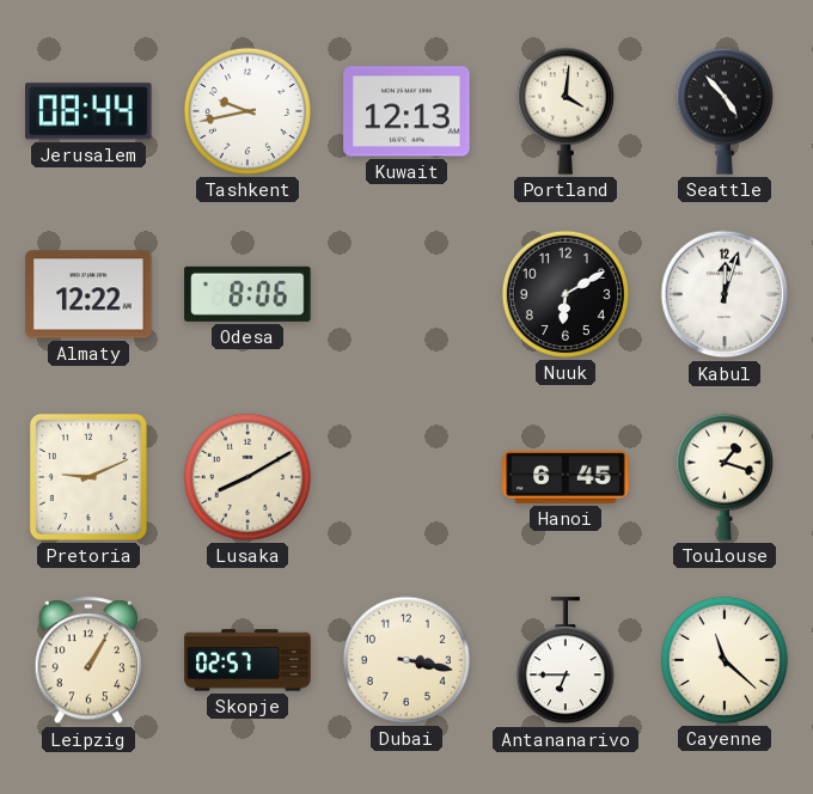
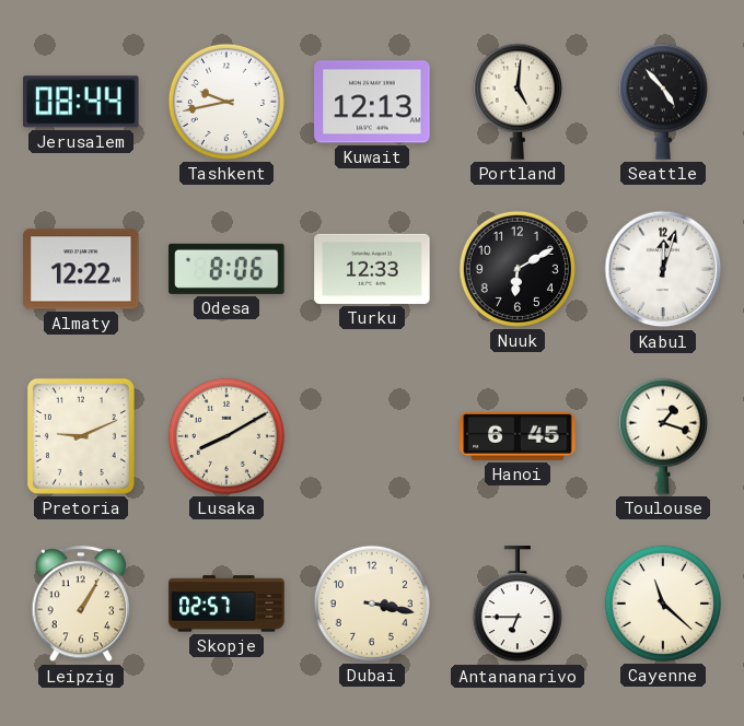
Portland: 4:01 -> 5:01
Turku: none -> 12:33
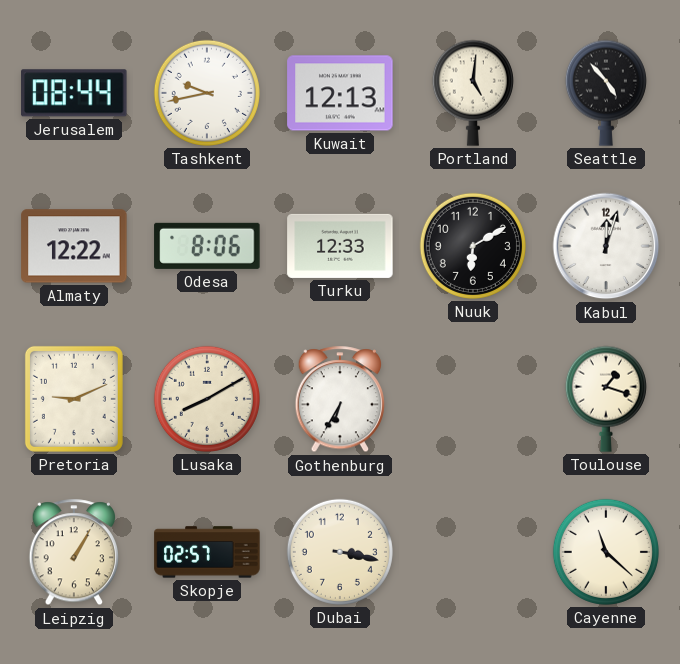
Gothenburg: none -> 6:35
Hanoi: 6:45 -> none
Antananarivo: 6:45 -> none
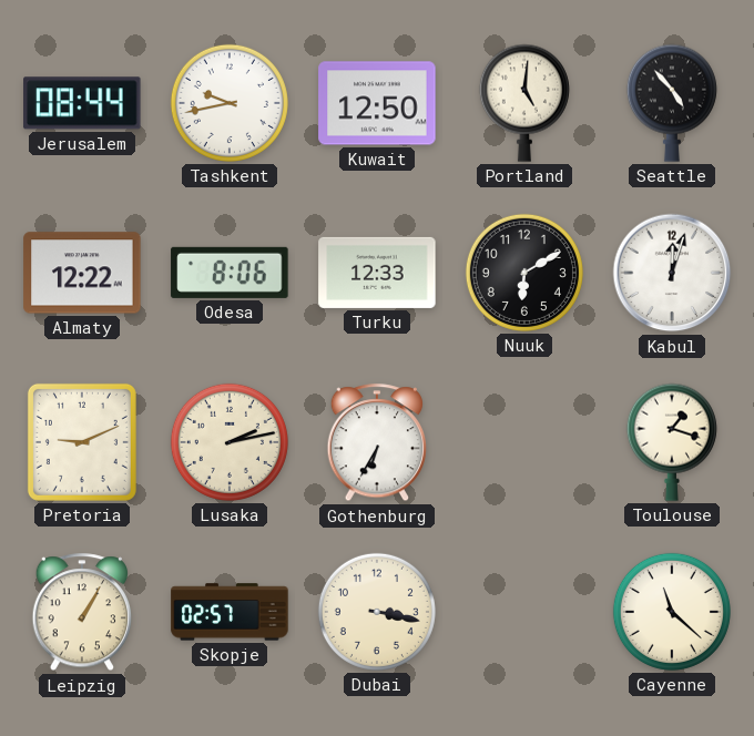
Kuwait: 12:13 -> 12:50
Lusaka: 8:10 -> 2:13
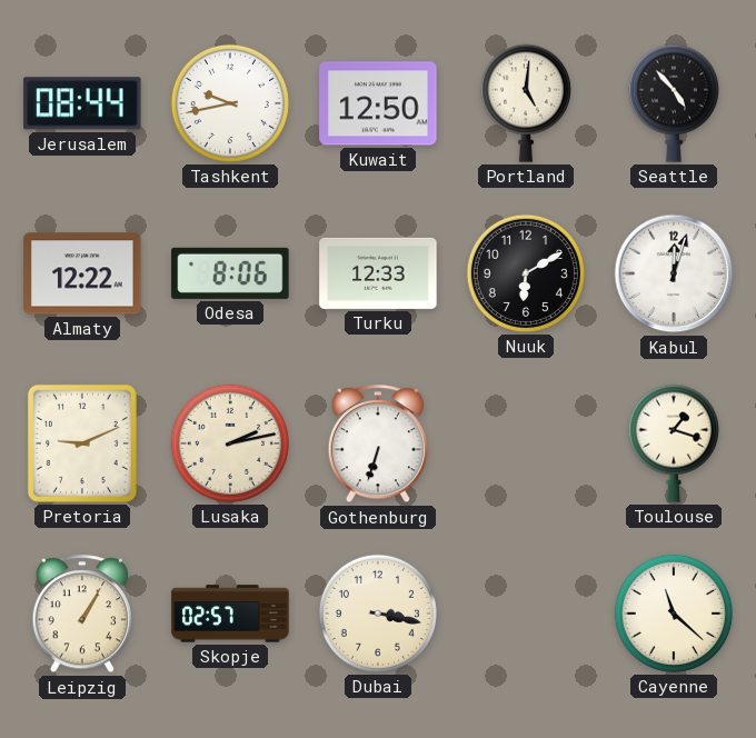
Gothenburg: 6:35 -> 6:33
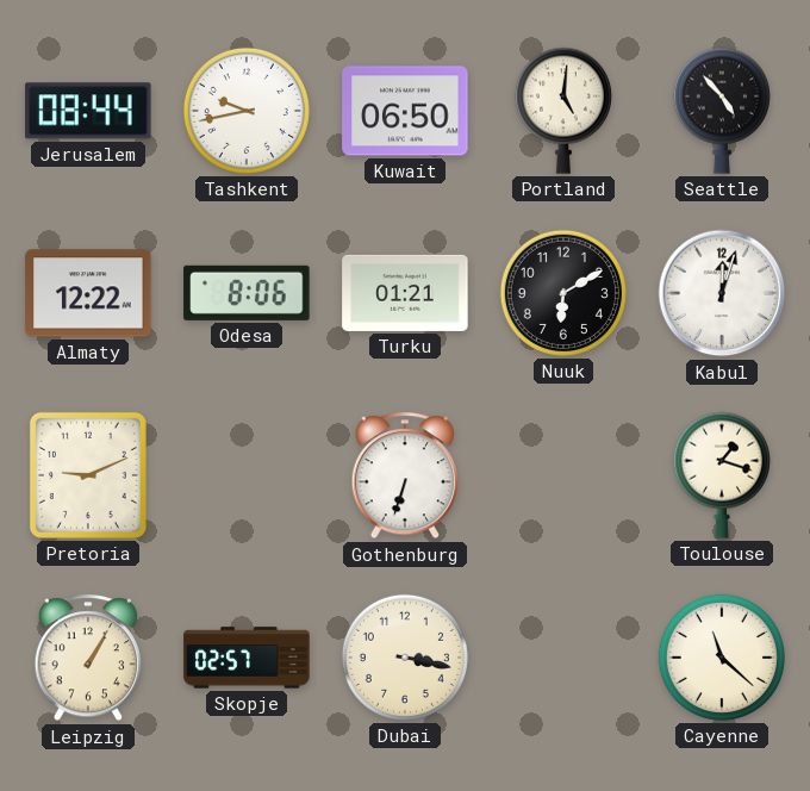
Kuwait: 12:50 -> 06:50
Turku: 12:33 -> 01:21
Lusaka: 2:13 -> none
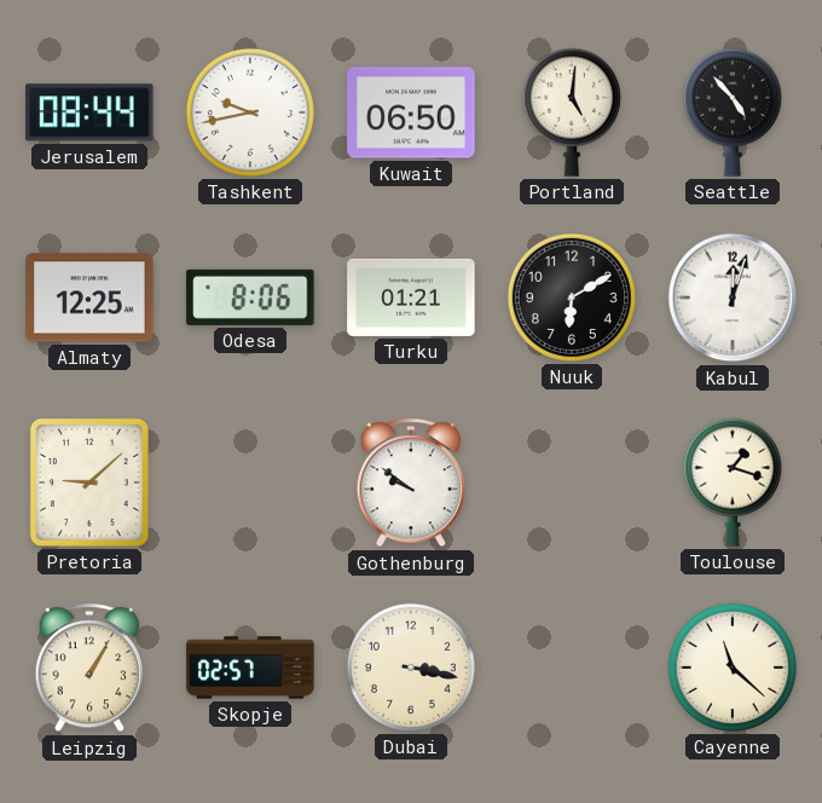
Almaty: 12:22 -> 12:25
Pretoria: 9:11 -> 9:08
Gothenburg: 6:33 -> 9:51
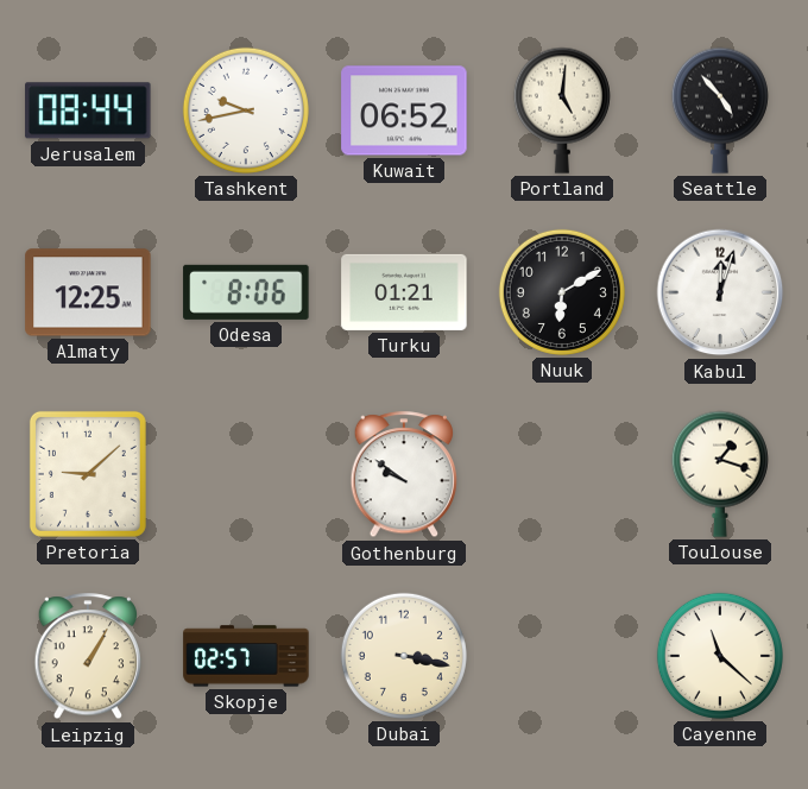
Kuwait: 06:50 -> 06:52
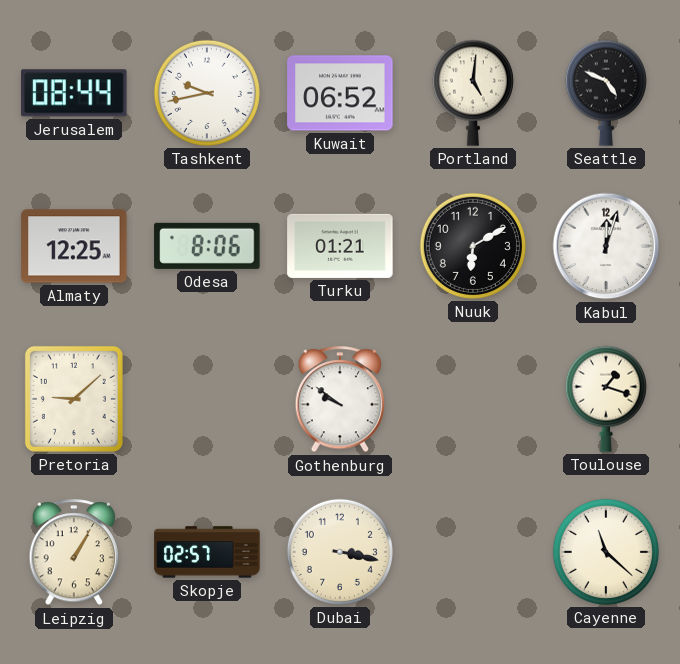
Seattle: 4:53 -> 4:49
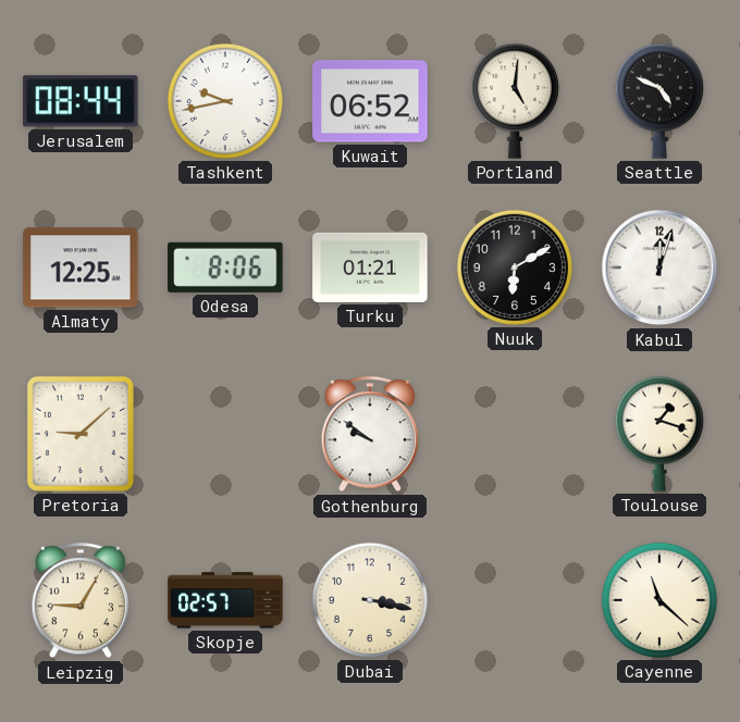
Leipzig: 1:05 -> 9:05
